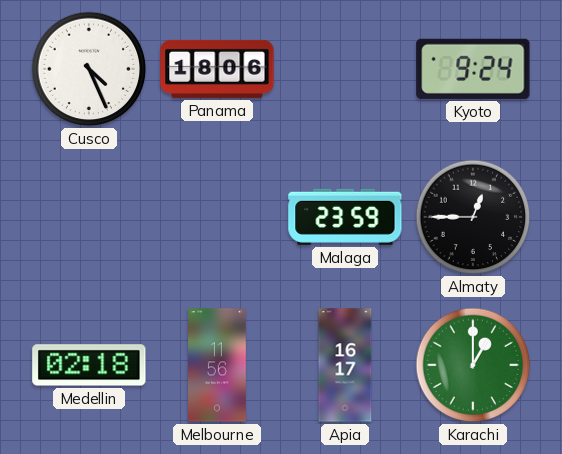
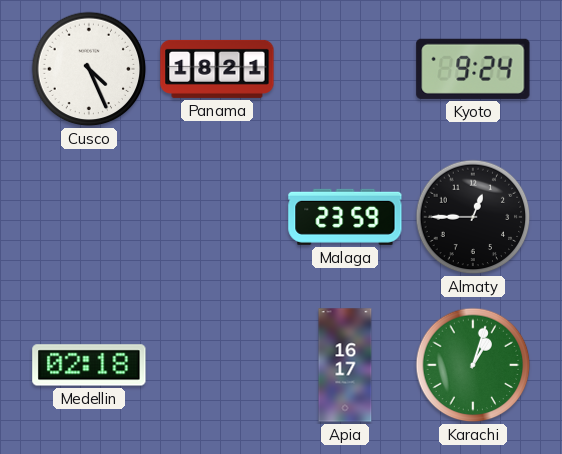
Panama: 18:06 -> 18:21
Melbourne: 11:56 -> none
Karachi: 1:00 -> 1:03
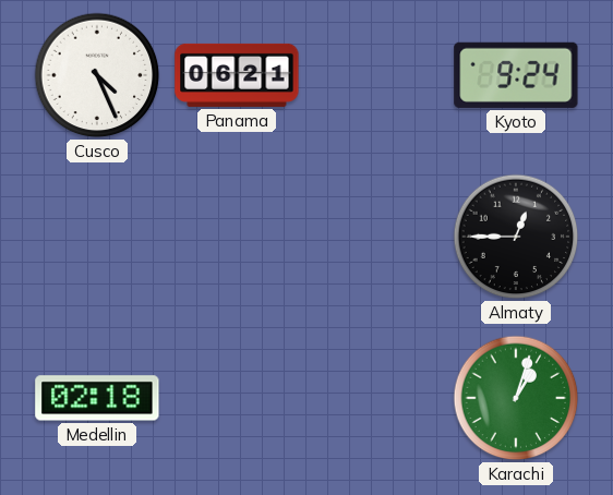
Panama: 18:21 -> 06:21
Malaga: 23:59 -> none
Apia: 16:17 -> none
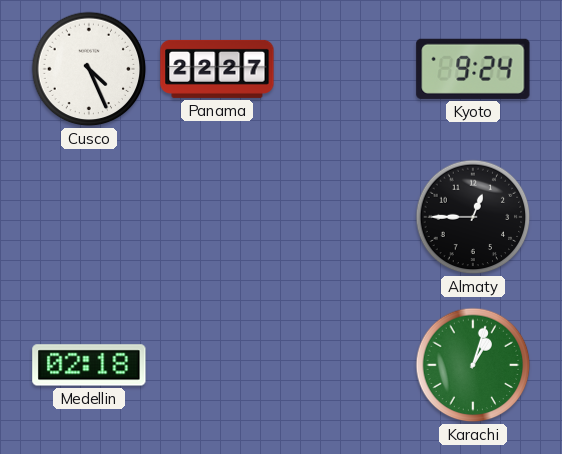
Panama: 06:21 -> 22:27
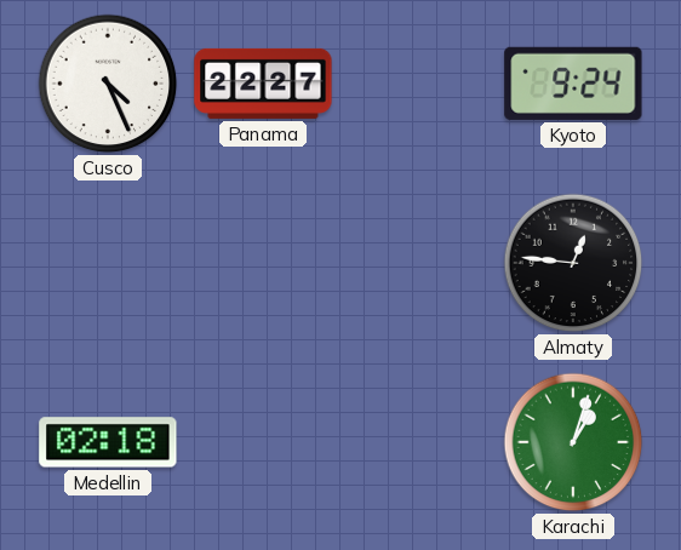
Almaty: 12:45 -> 12:46
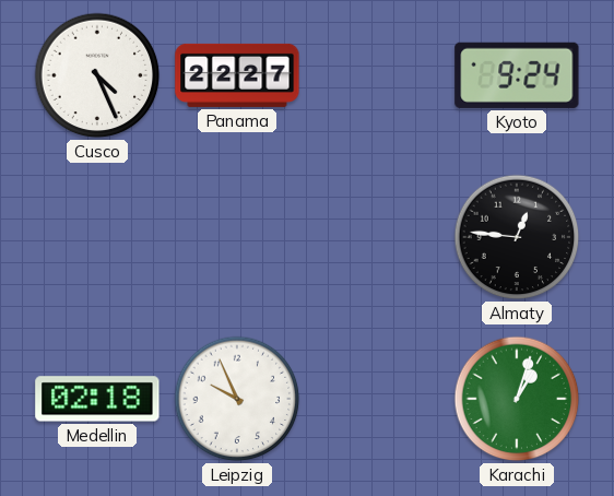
Leipzig: none -> 9:56
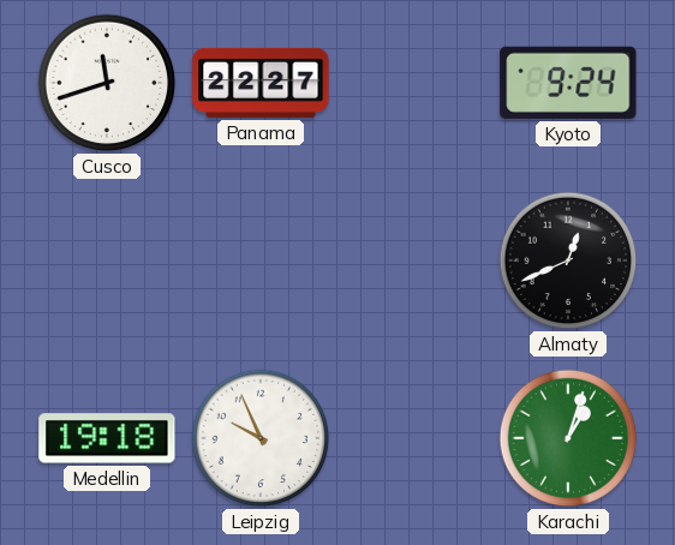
Cusco: 4:26 -> 11:42
Almaty: 12:46 -> 12:41
Medellin: 02:18 -> 19:18
